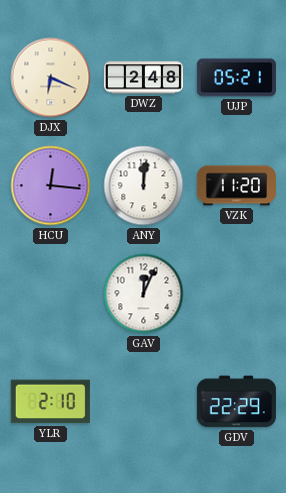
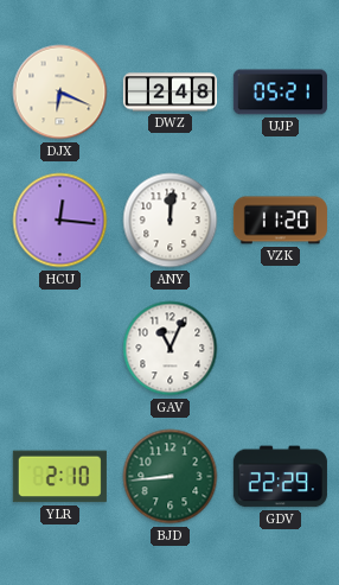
GAV: 12:04 -> 11:04
BJD: none -> 8:44
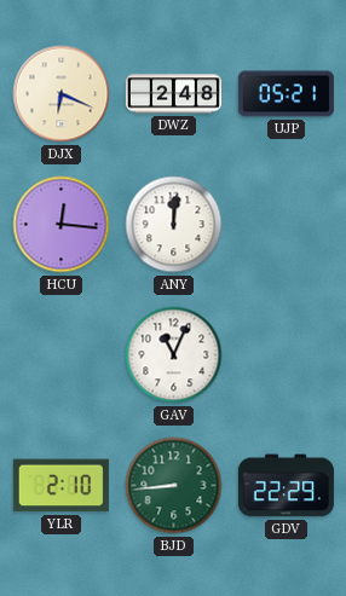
VZK: 11:20 -> none
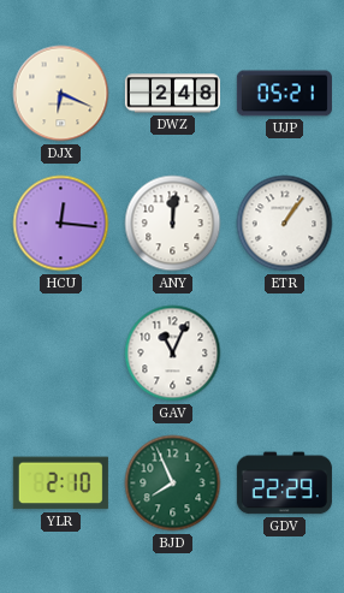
ETR: none -> 1:06
BJD: 8:44 -> 7:56
